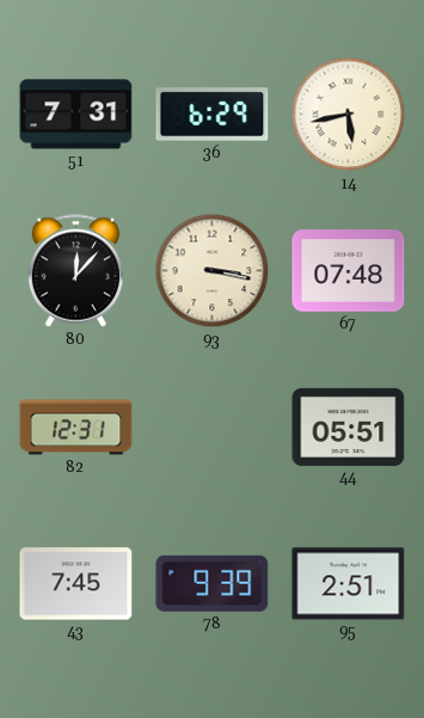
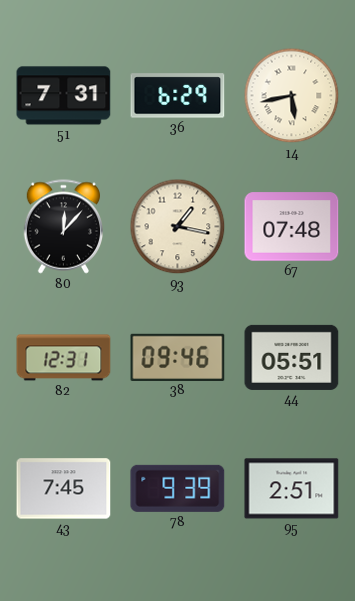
93: 3:17 -> 1:17
38: none -> 09:46
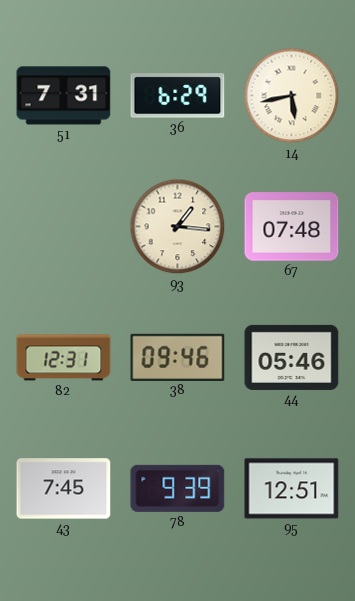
80: 12:07 -> none
93: 1:17 -> 1:16
44: 05:51 -> 05:46
95: 2:51 -> 12:51
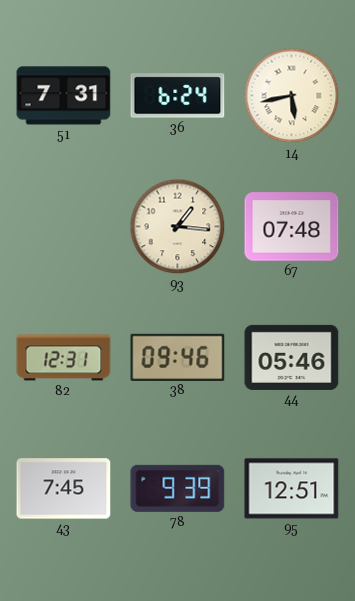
36: 6:29 -> 6:24
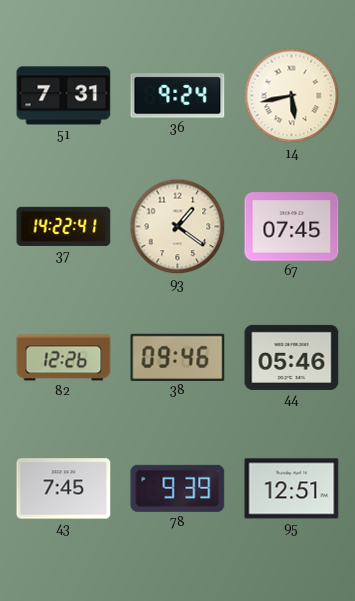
36: 6:24 -> 9:24
37: none -> 14:22
93: 1:16 -> 1:21
67: 07:48 -> 07:45
82: 12:31 -> 12:26
